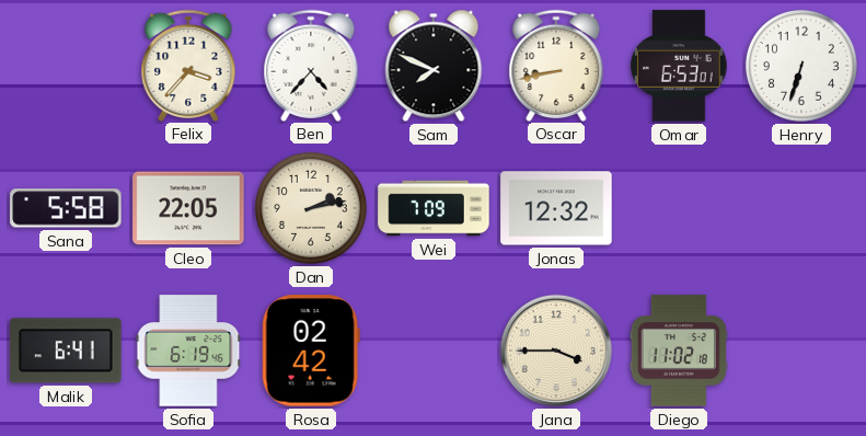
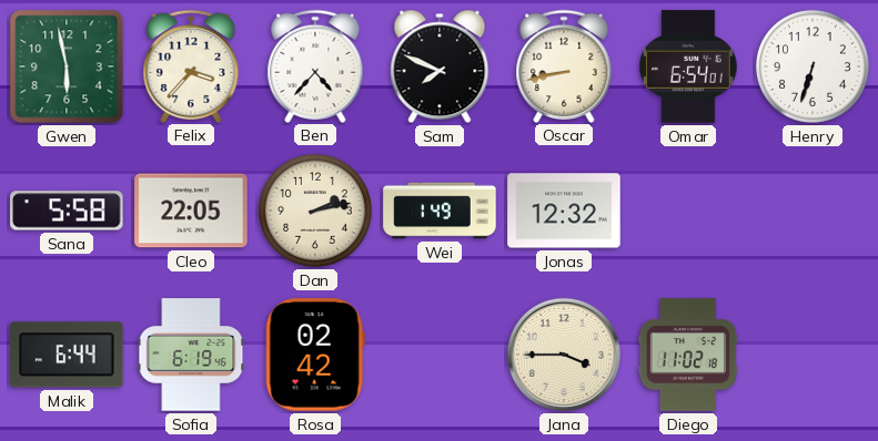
Gwen: none -> 5:58
Omar: 6:53 -> 6:54
Wei: 7:09 -> 1:49
Malik: 6:41 -> 6:44
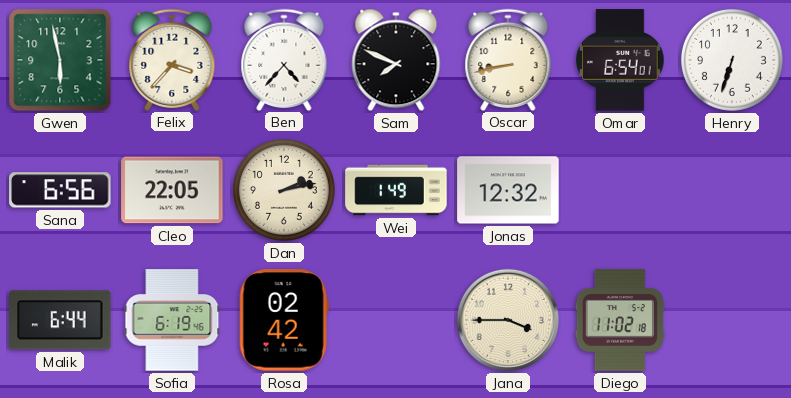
Sana: 5:58 -> 6:56
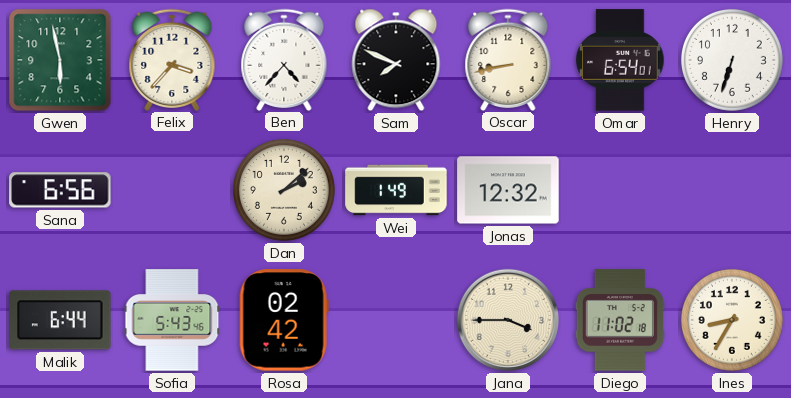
Cleo: 22:05 -> none
Dan: 2:13 -> 2:08
Sofia: 6:19 -> 5:43
Ines: none -> 8:35
